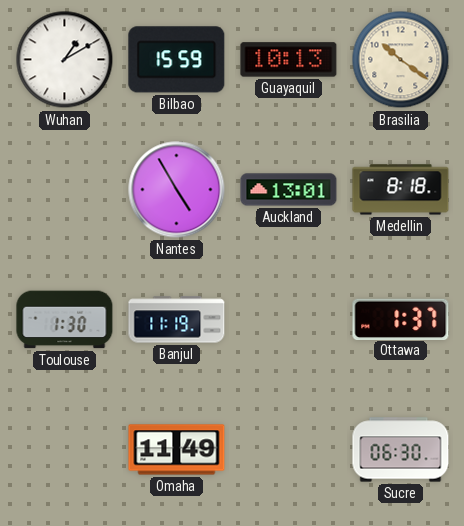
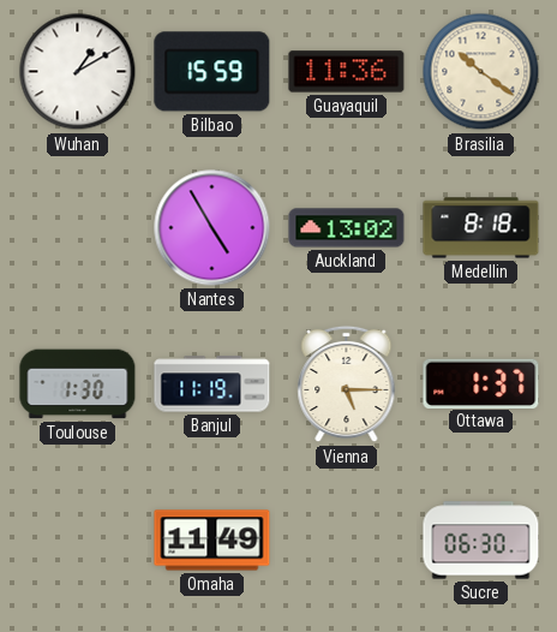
Guayaquil: 10:13 -> 11:36
Auckland: 13:01 -> 13:02
Vienna: none -> 5:15
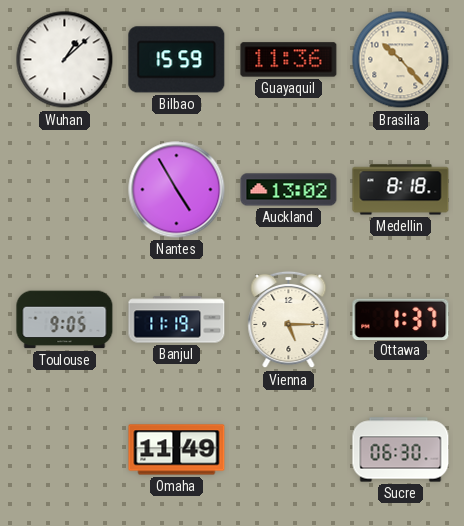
Wuhan: 1:10 -> 1:08
Brasilia: 10:21 -> 10:23
Toulouse: 1:30 -> 9:05
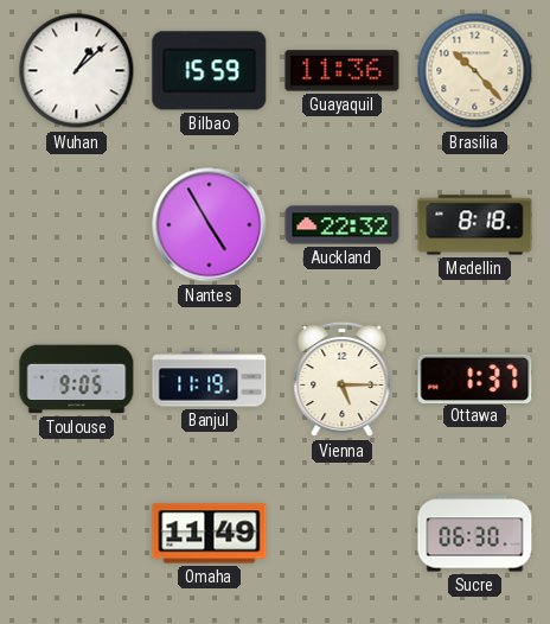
Auckland: 13:02 -> 22:32
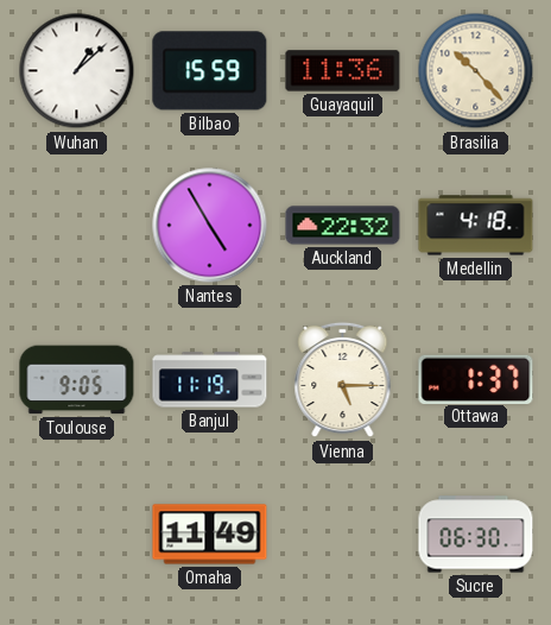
Medellin: 8:18 -> 4:18
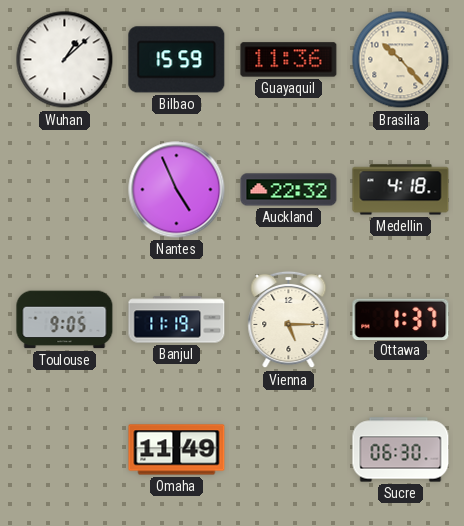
Nantes: 4:55 -> 4:56
